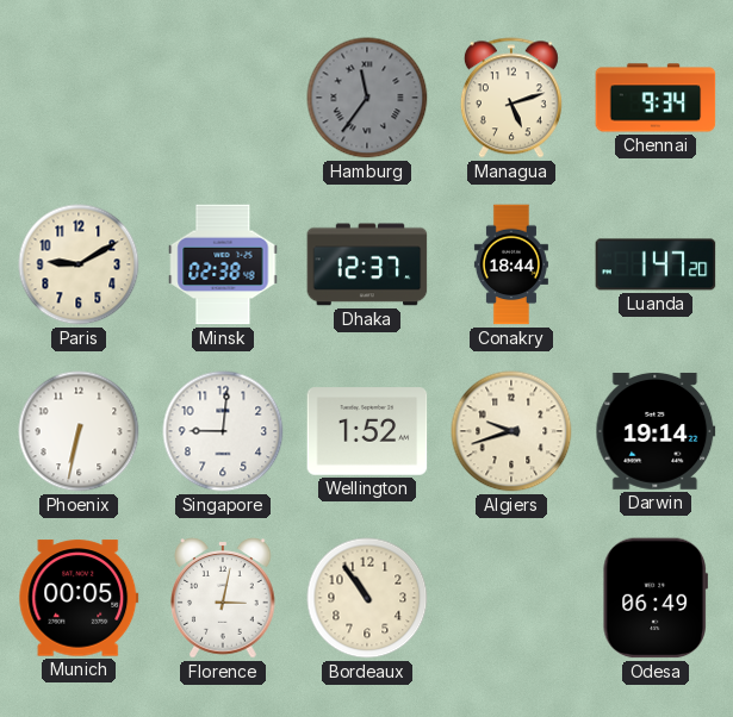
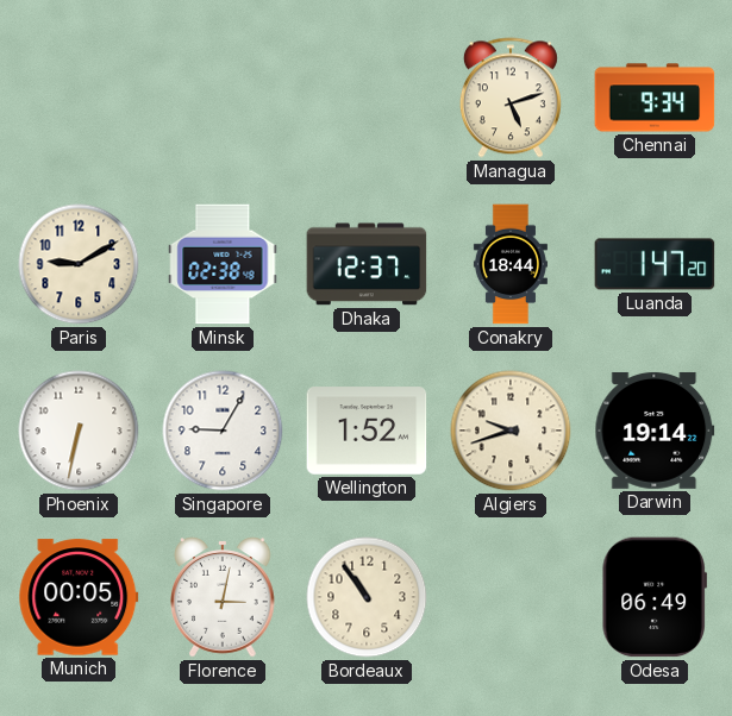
Hamburg: 11:36 -> none
Singapore: 9:01 -> 9:05
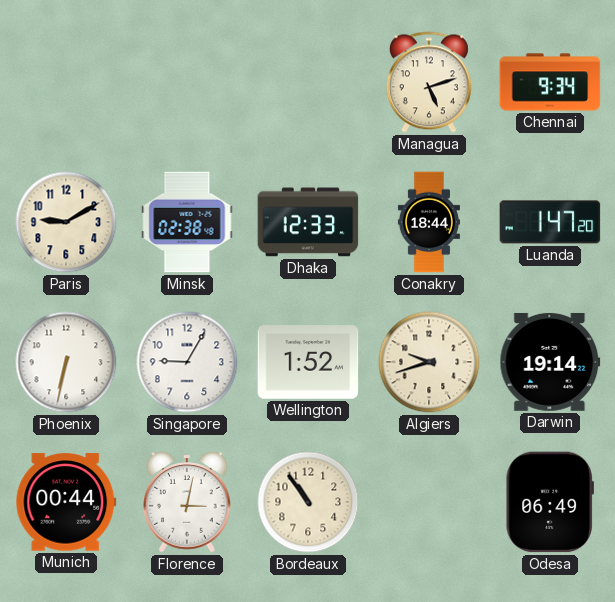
Dhaka: 12:37 -> 12:33
Munich: 00:05 -> 00:44
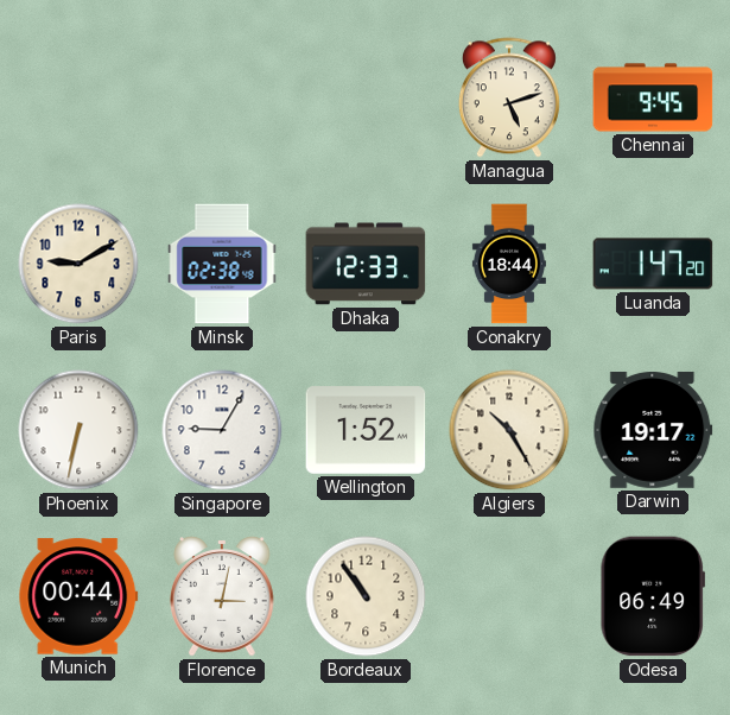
Chennai: 9:34 -> 9:45
Algiers: 9:42 -> 10:25
Darwin: 19:14 -> 19:17
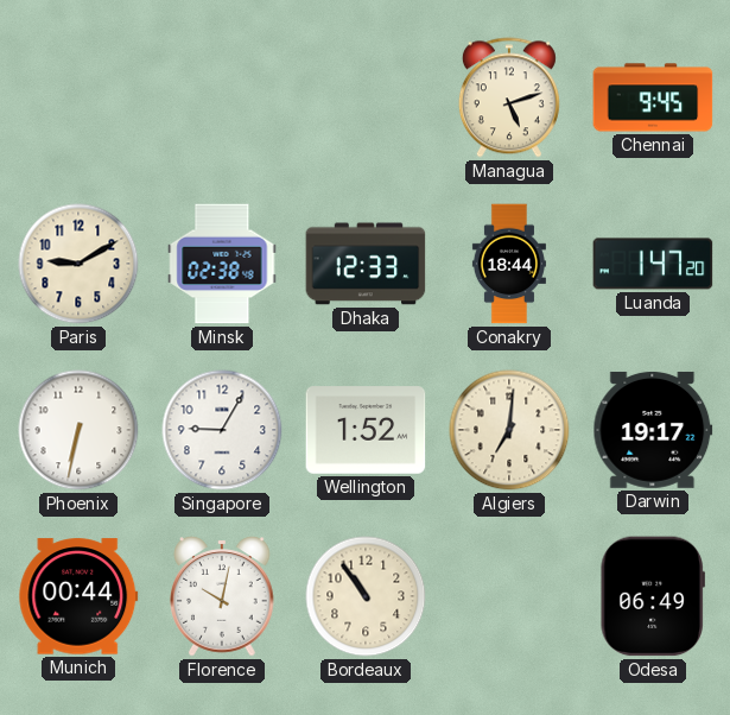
Algiers: 10:25 -> 7:01
Florence: 3:02 -> 10:02
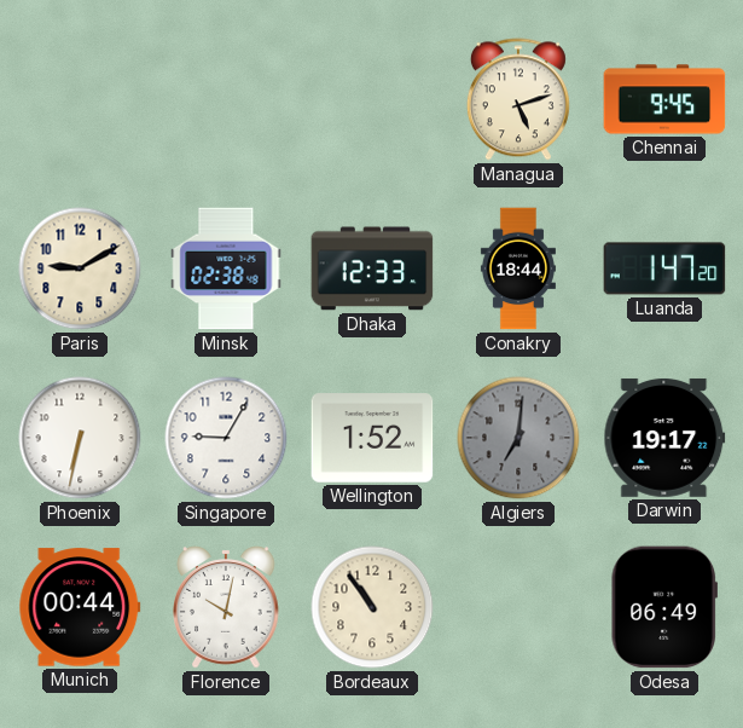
Algiers dial: cream -> grey
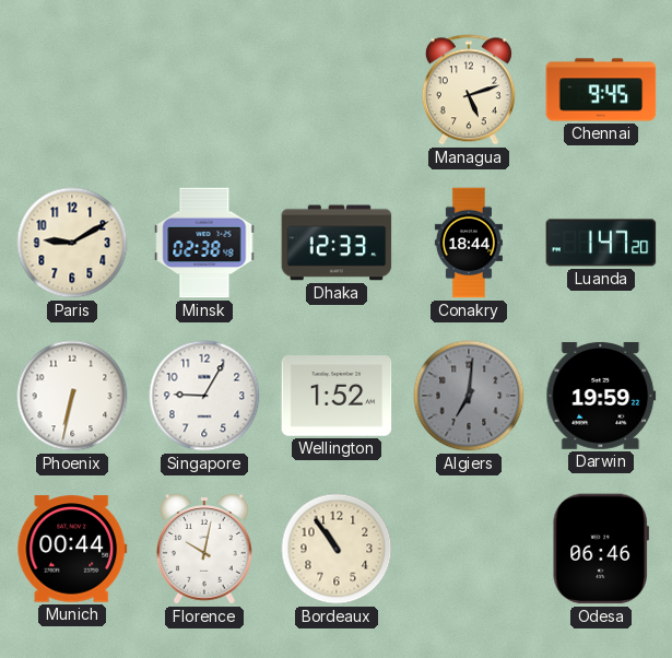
Darwin: 19:17 -> 19:59
Odesa: 06:49 -> 06:46
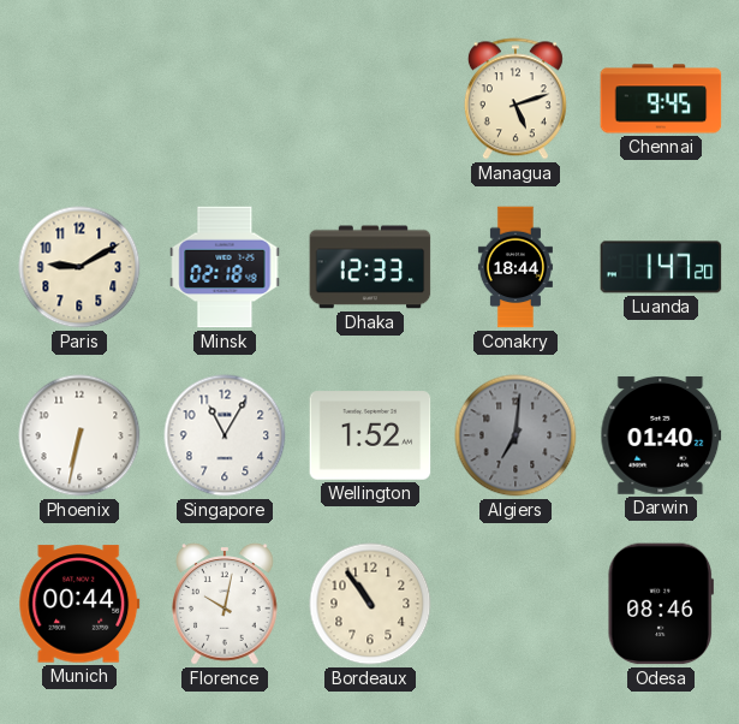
Minsk: 02:38 -> 02:18
Singapore: 9:05 -> 11:05
Darwin: 19:59 -> 01:40
Odesa: 06:46 -> 08:46
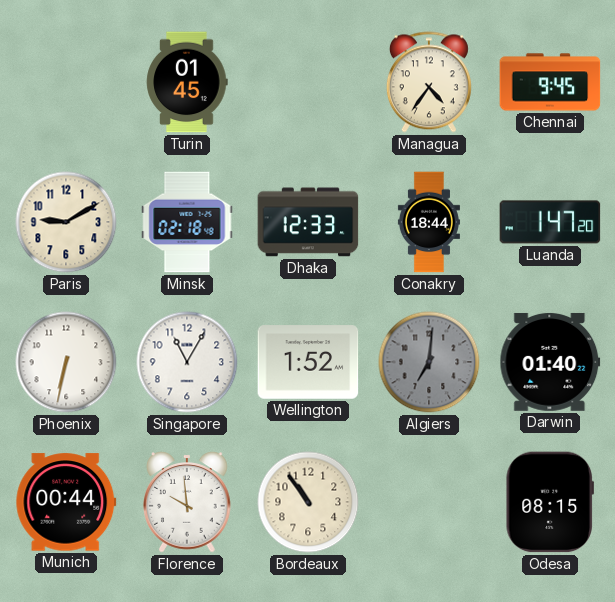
Turin: none -> 01:45
Managua: 5:12 -> 4:36
Florence: 10:02 -> 9:59
Odesa: 08:46 -> 08:15
